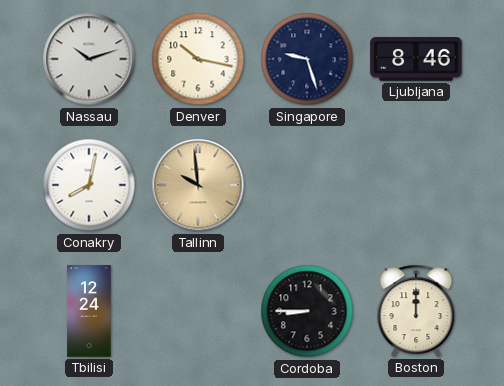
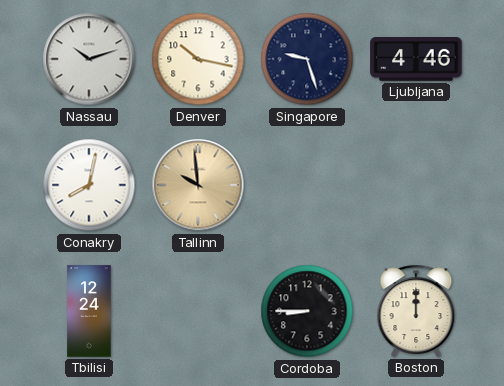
Ljubljana: 8:46 -> 4:46
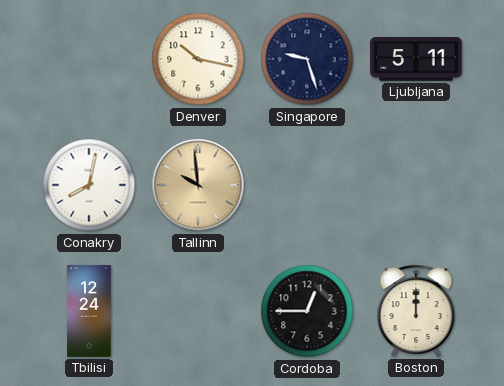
Nassau: 10:12 -> none
Ljubljana: 4:46 -> 5:11
Cordoba: 8:45 -> 12:45
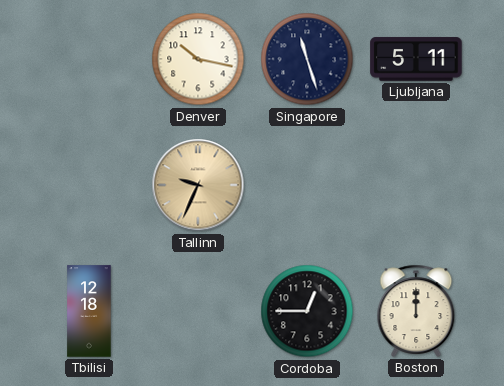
Singapore: 9:27 -> 11:27
Conakry: 8:02 -> none
Tallinn: 9:59 -> 9:34
Tbilisi: 12:24 -> 12:18
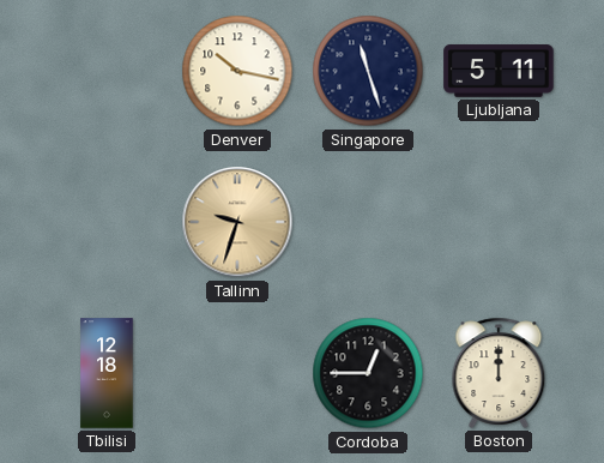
Tallinn: 9:34 -> 9:33
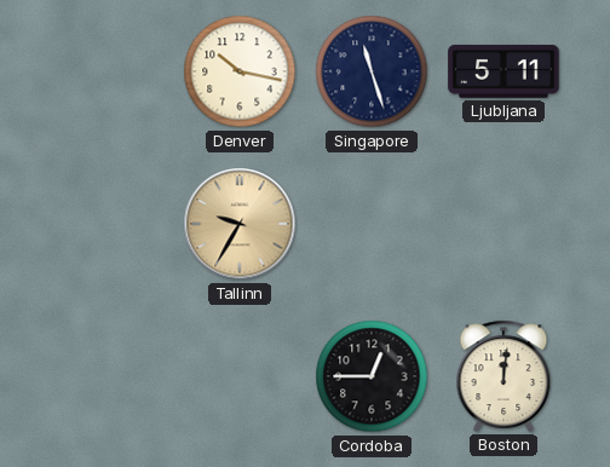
Tallinn: 9:33 -> 9:35
Tbilisi: 12:18 -> none
Boston: 12:00 -> 12:01
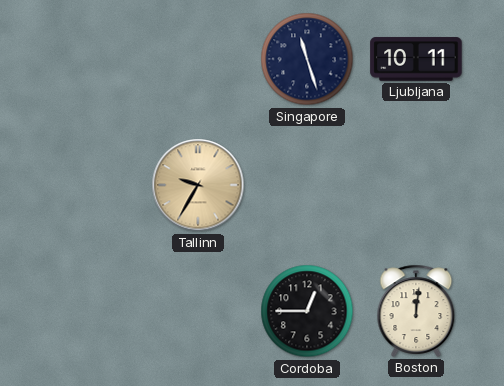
Denver: 10:17 -> none
Ljubljana: 5:11 -> 10:11
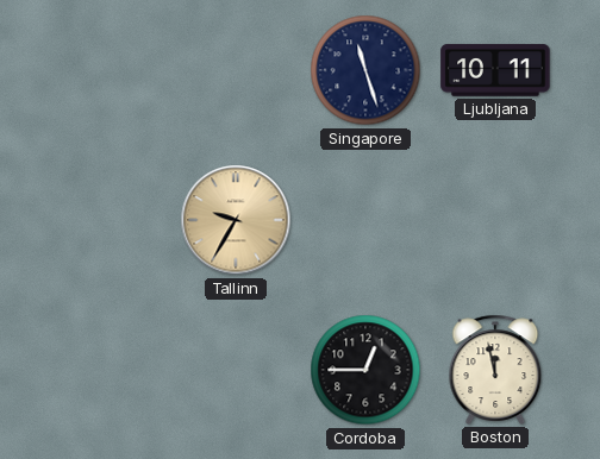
Boston: 12:01 -> 11:58
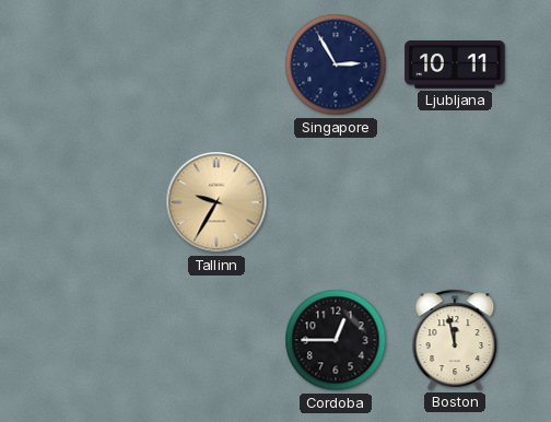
Singapore: 11:27 -> 2:55
